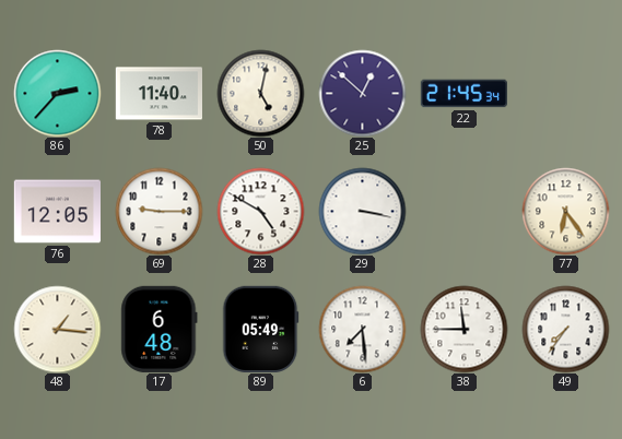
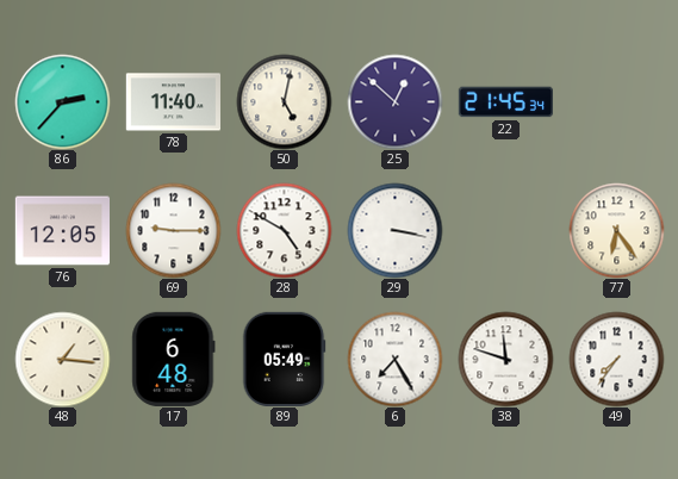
6: 7:29 -> 7:25
38: 11:45 -> 11:48
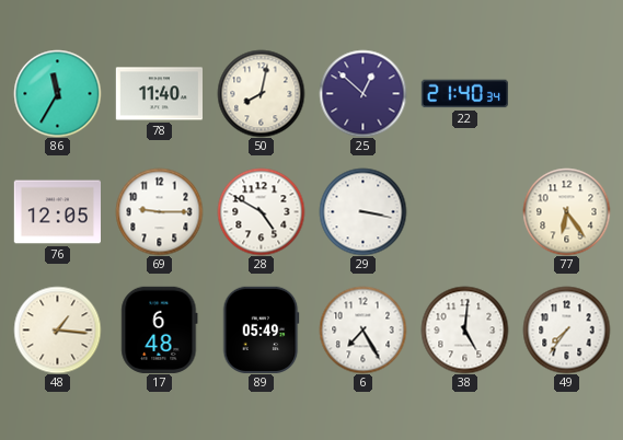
86: 2:37 -> 11:35
50: 5:02 -> 8:02
22: 21:45 -> 21:40
38: 11:48 -> 5:01
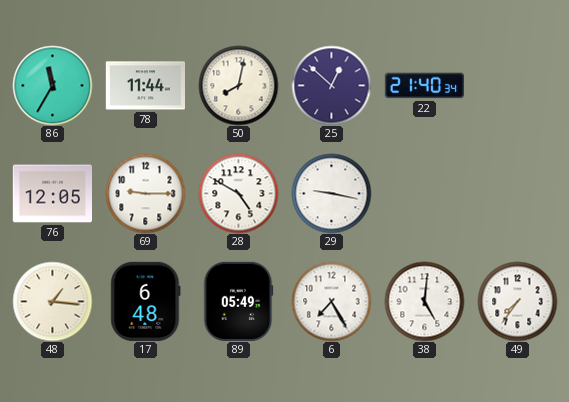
78: 11:40 -> 11:44
29: 3:17 -> 9:17
77: 6:24 -> none
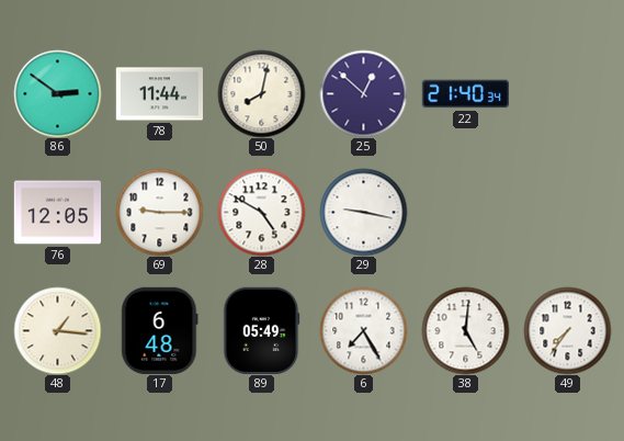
86: 11:35 -> 2:51
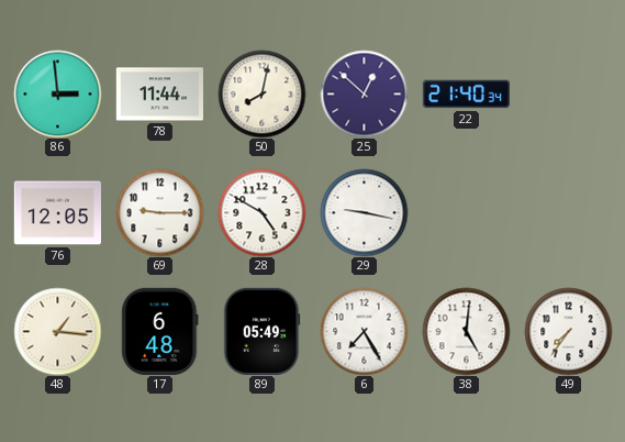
86: 2:51 -> 2:59
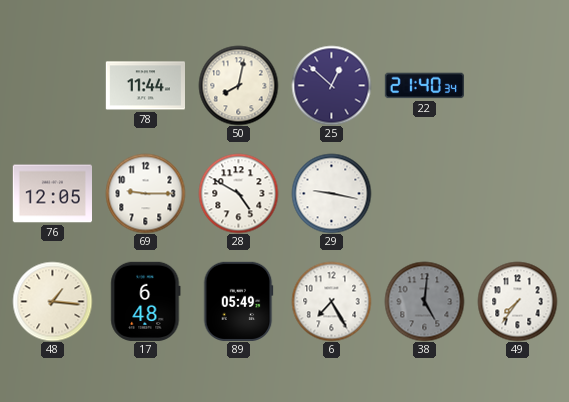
86: 2:59 -> none
38 dial: white -> grey
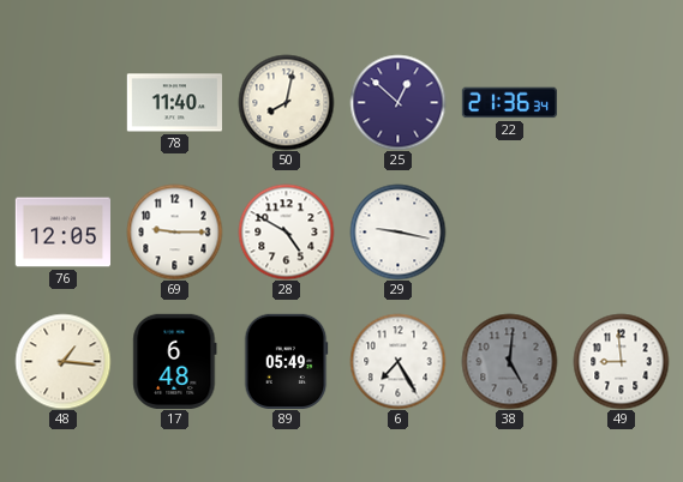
78: 11:44 -> 11:40
22: 21:40 -> 21:36
49: 7:36 -> 8:59
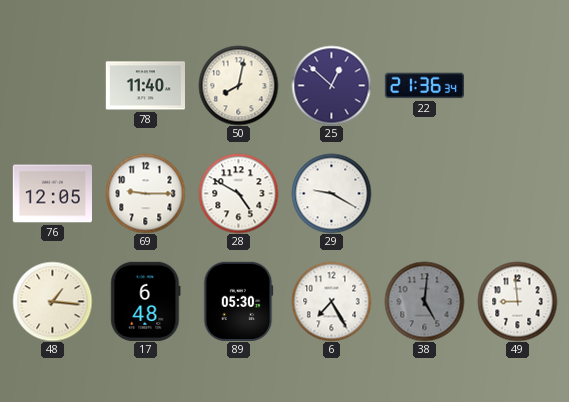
29: 9:17 -> 9:20
89: 05:49 -> 05:30
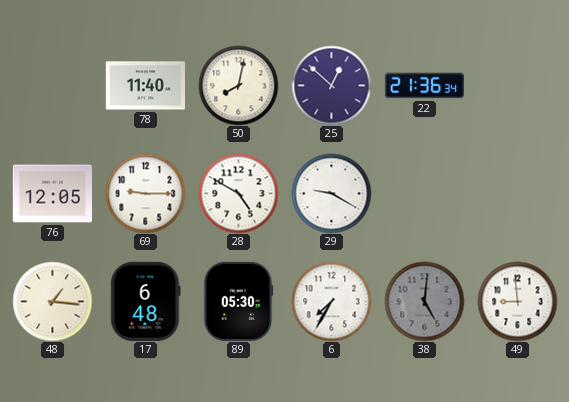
6: 7:25 -> 7:35
